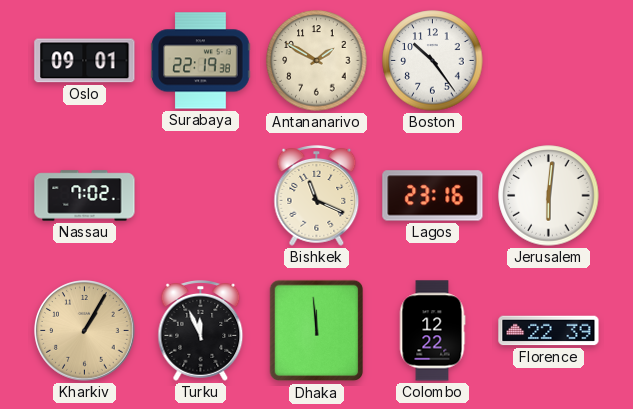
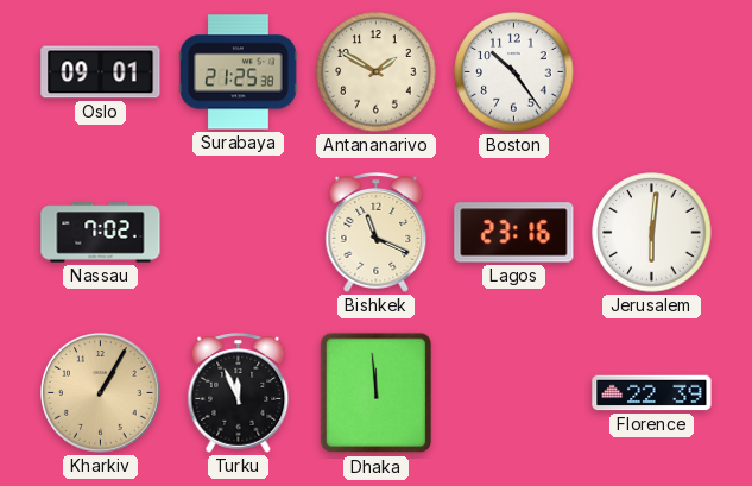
Surabaya: 22:19 -> 21:25
Colombo: 12:22 -> none
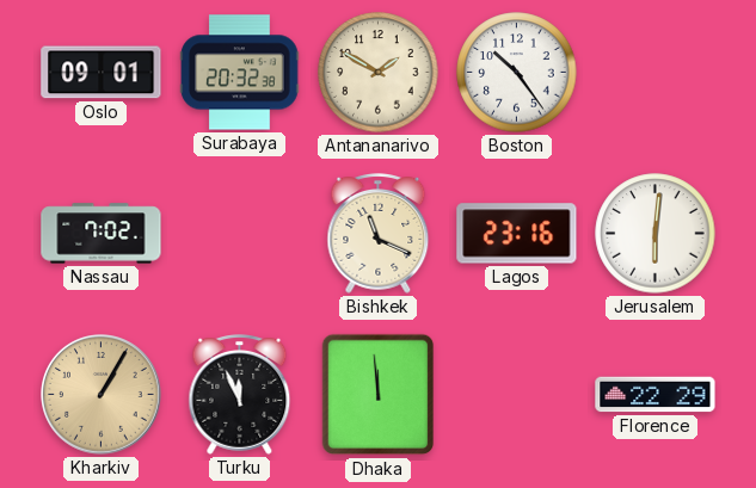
Surabaya: 21:25 -> 20:32
Florence: 22:39 -> 22:29
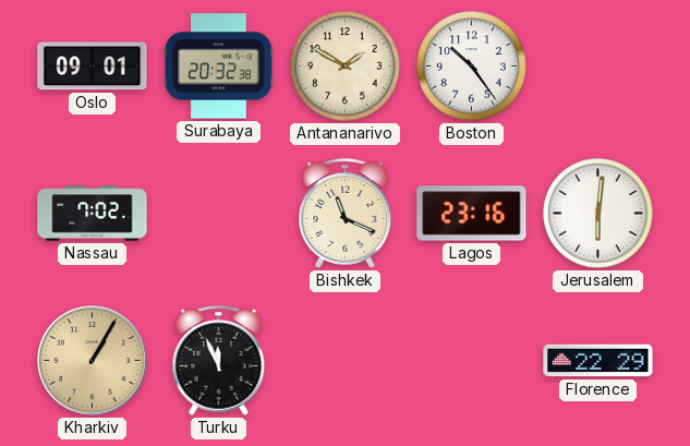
Dhaka: 11:59 -> none
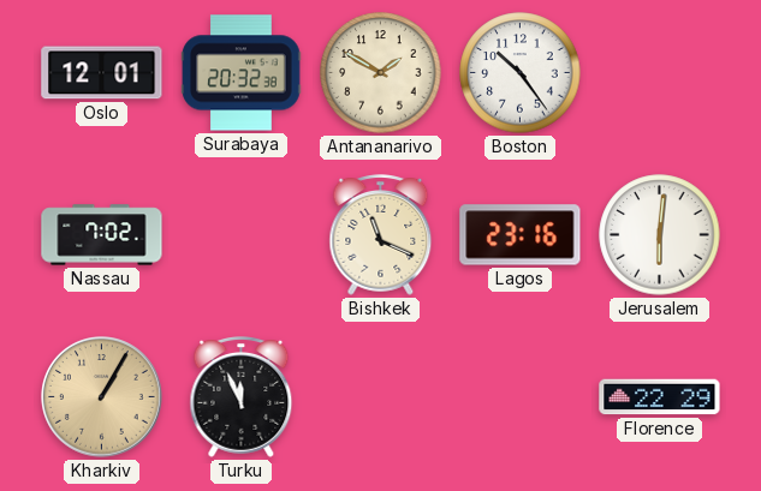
Oslo: 09:01 -> 12:01
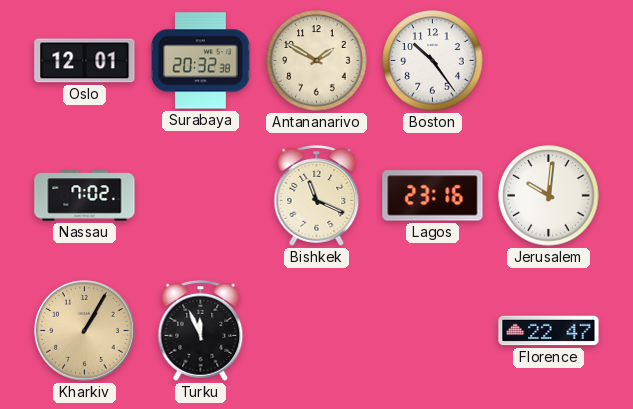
Jerusalem: 6:01 -> 10:01
Florence: 22:29 -> 22:47
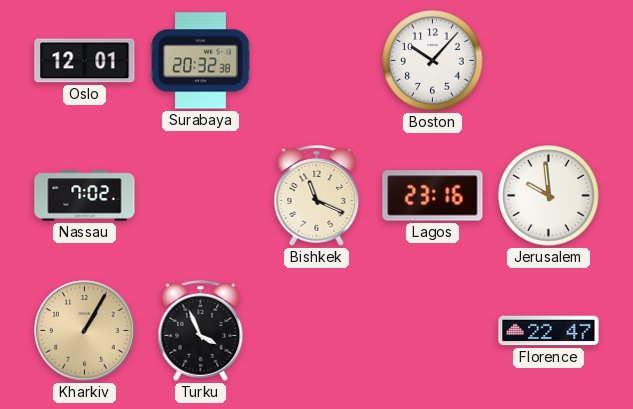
Antananarivo: 1:50 -> none
Boston: 10:24 -> 10:07
Jerusalem: 10:01 -> 9:59
Turku: 11:56 -> 3:56
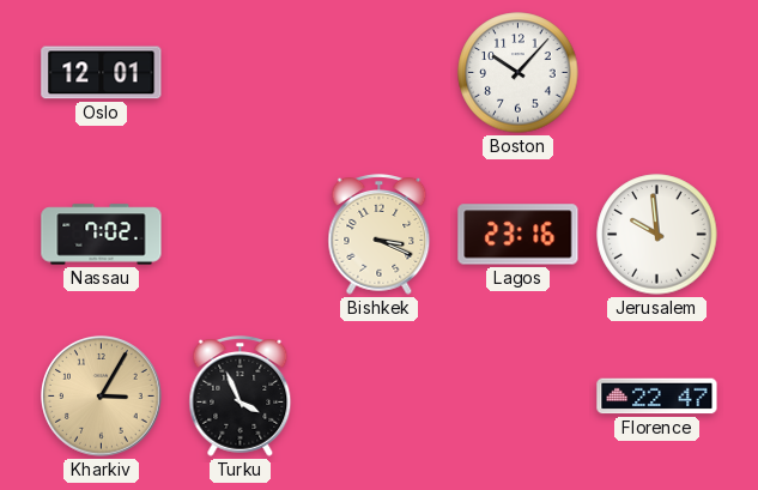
Surabaya: 20:32 -> none
Bishkek: 11:19 -> 3:19
Kharkiv: 1:05 -> 3:05
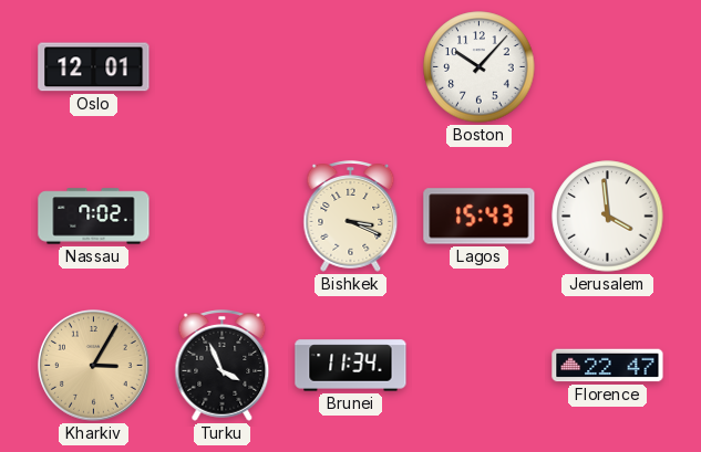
Lagos: 23:16 -> 15:43
Jerusalem: 9:59 -> 3:59
Brunei: none -> 11:34
